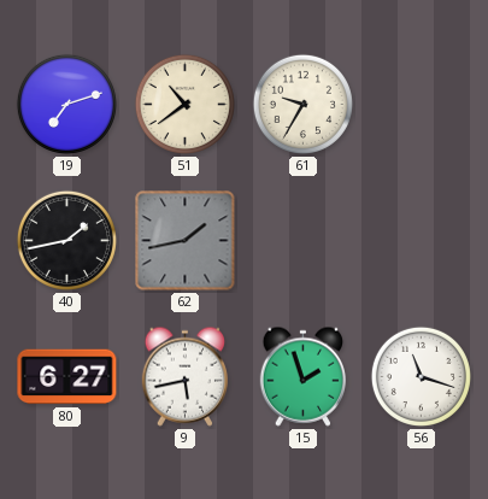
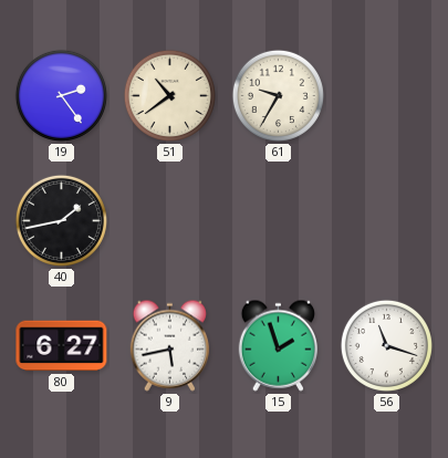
19: 7:12 -> 2:24
62: 1:43 -> none
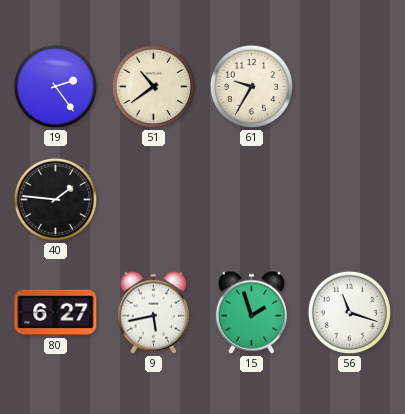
40: 1:43 -> 1:46
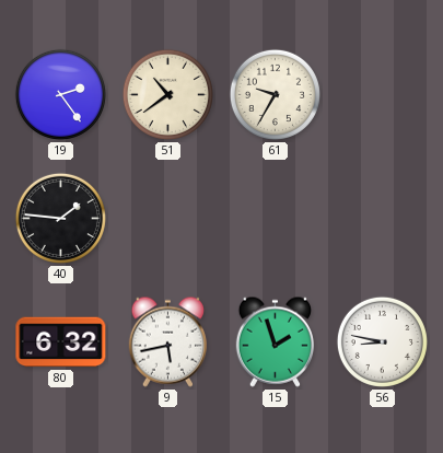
80: 6:27 -> 6:32
56: 11:18 -> 8:47
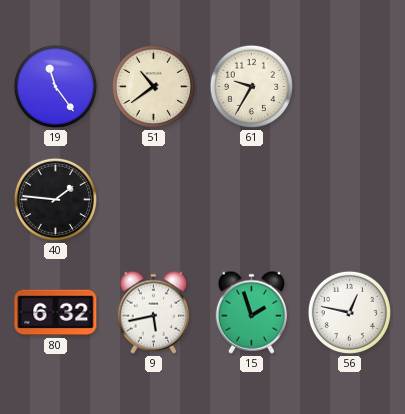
19: 2:24 -> 11:24
56: 8:47 -> 12:47
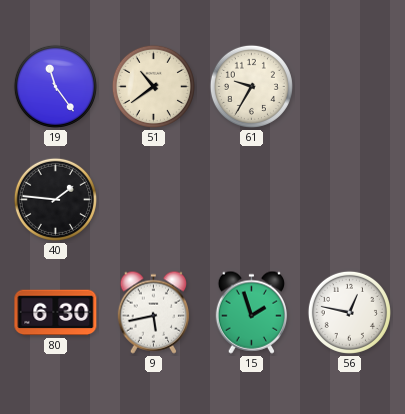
80: 6:32 -> 6:30
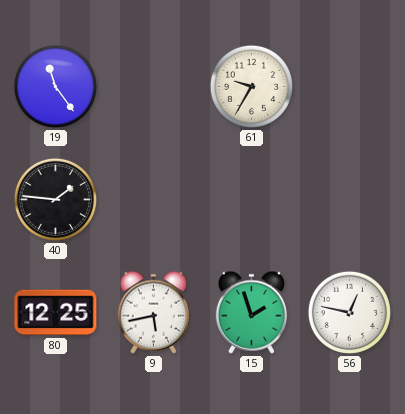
51: 10:39 -> none
80: 6:30 -> 12:25
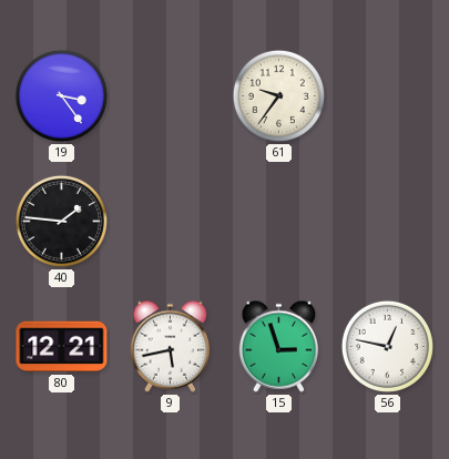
19: 11:24 -> 3:24
61: 9:35 -> 9:36
80: 12:25 -> 12:21
15: 1:57 -> 2:57
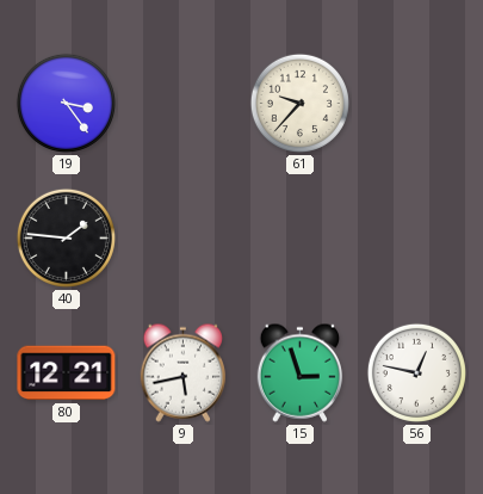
61: 9:36 -> 9:37
